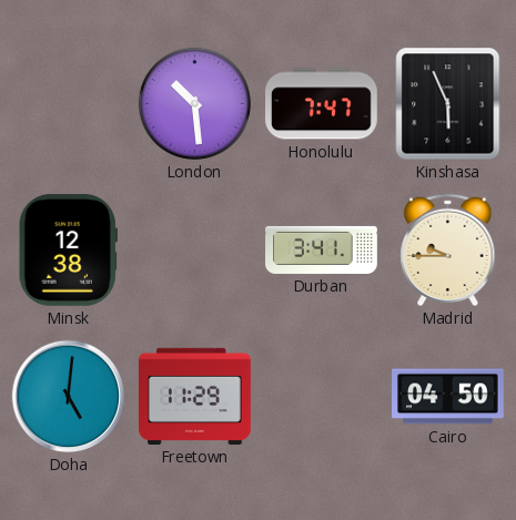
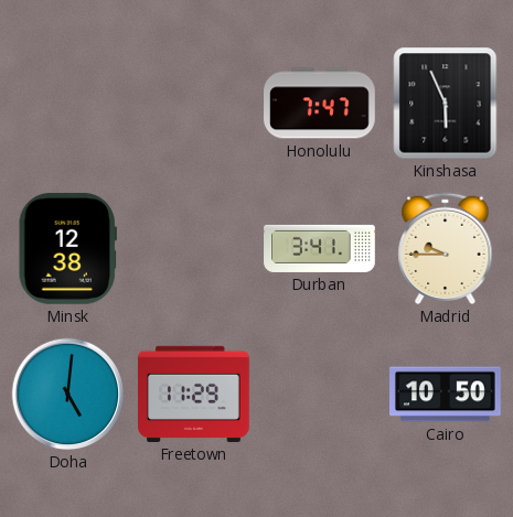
London: 10:29 -> none
Cairo: 04:50 -> 10:50
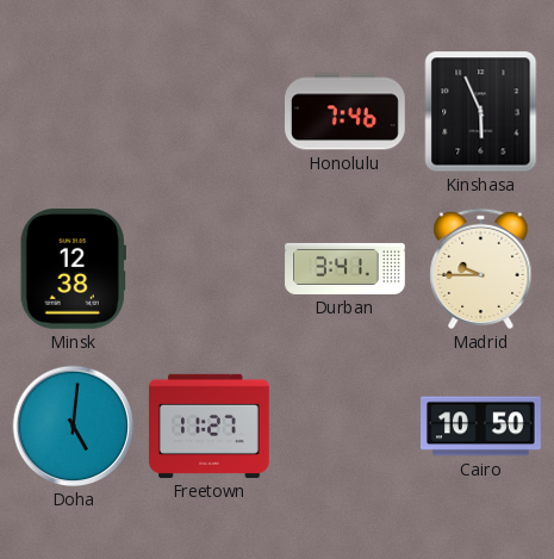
Honolulu: 7:47 -> 7:46
Freetown: 11:29 -> 11:27
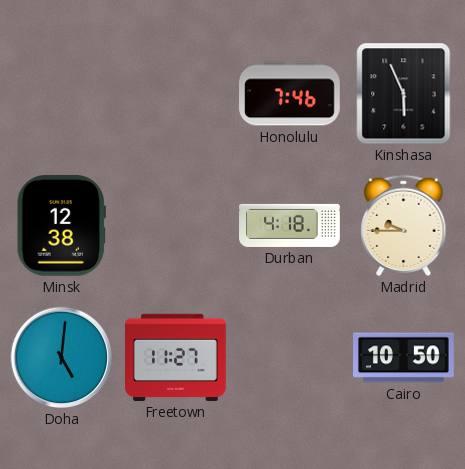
Durban: 3:41 -> 4:18
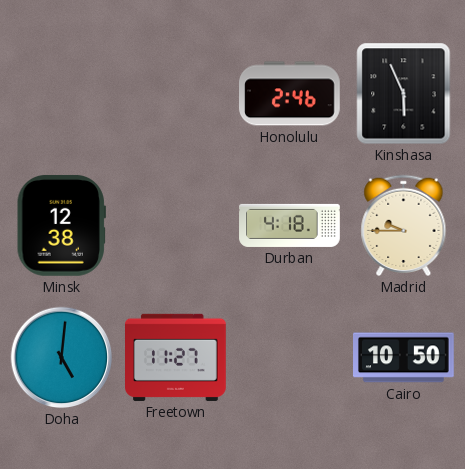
Honolulu: 7:46 -> 2:46
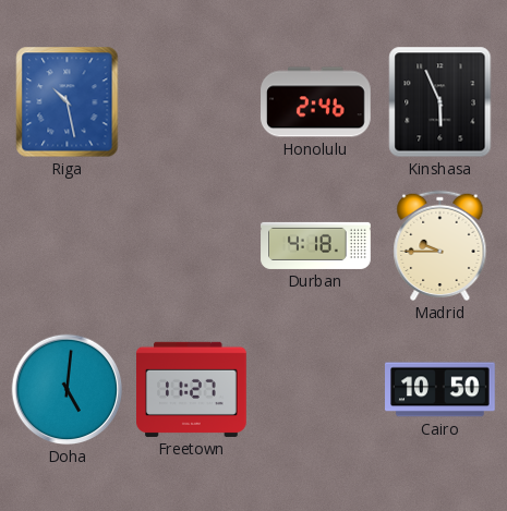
Riga: none -> 10:28
Minsk: 12:38 -> none
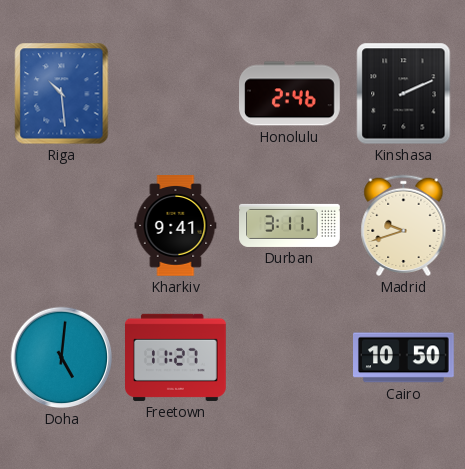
Riga: 10:28 -> 10:29
Kinshasa: 5:56 -> 2:11
Kharkiv: none -> 9:41
Durban: 4:18 -> 3:11
Madrid: 9:45 -> 9:42
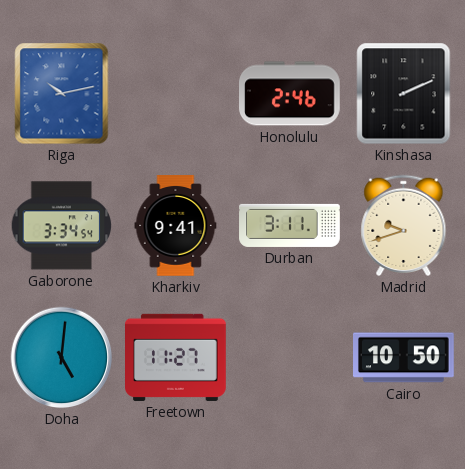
Riga: 10:29 -> 10:13
Gaborone: none -> 3:34
